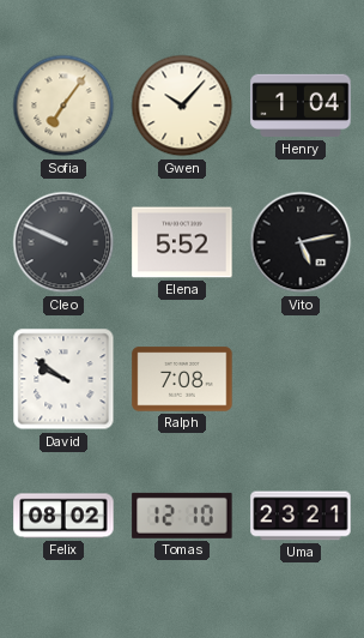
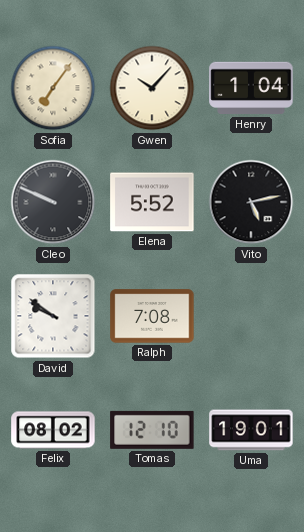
Uma: 23:21 -> 19:01
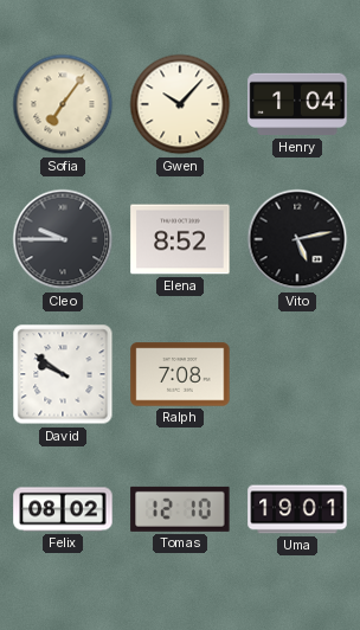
Cleo: 9:49 -> 9:45
Elena: 5:52 -> 8:52
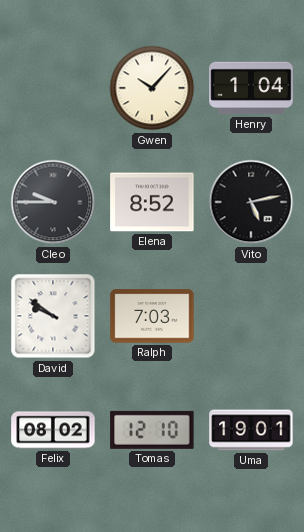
Sofia: 7:06 -> none
Ralph: 7:08 -> 7:03
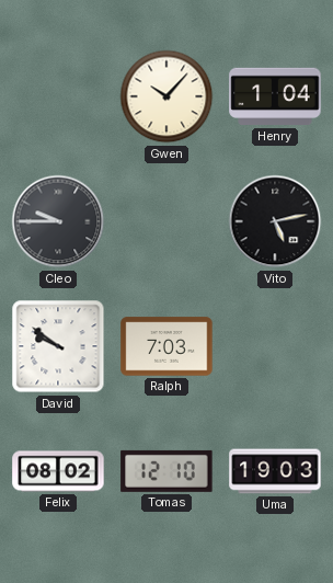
Elena: 8:52 -> none
Uma: 19:01 -> 19:03
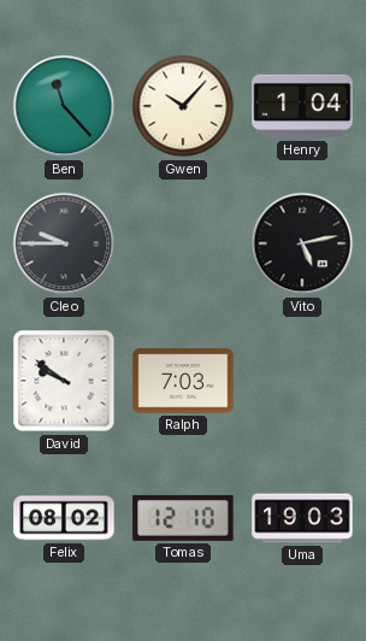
Ben: none -> 11:23
